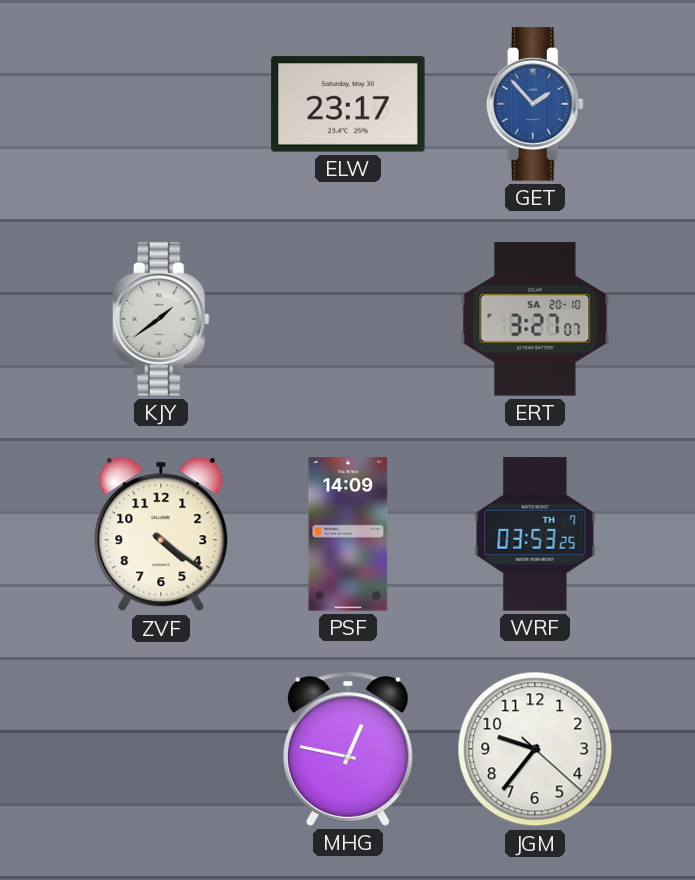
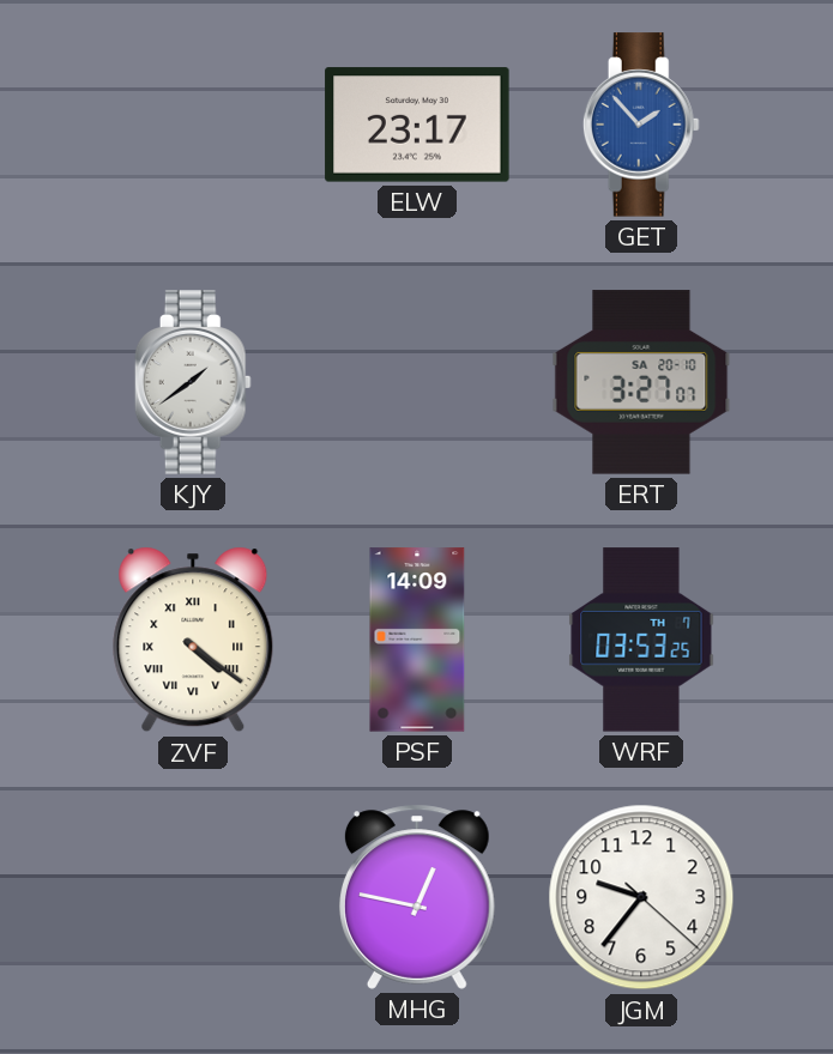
ZVF numerals: Arabic -> Roman
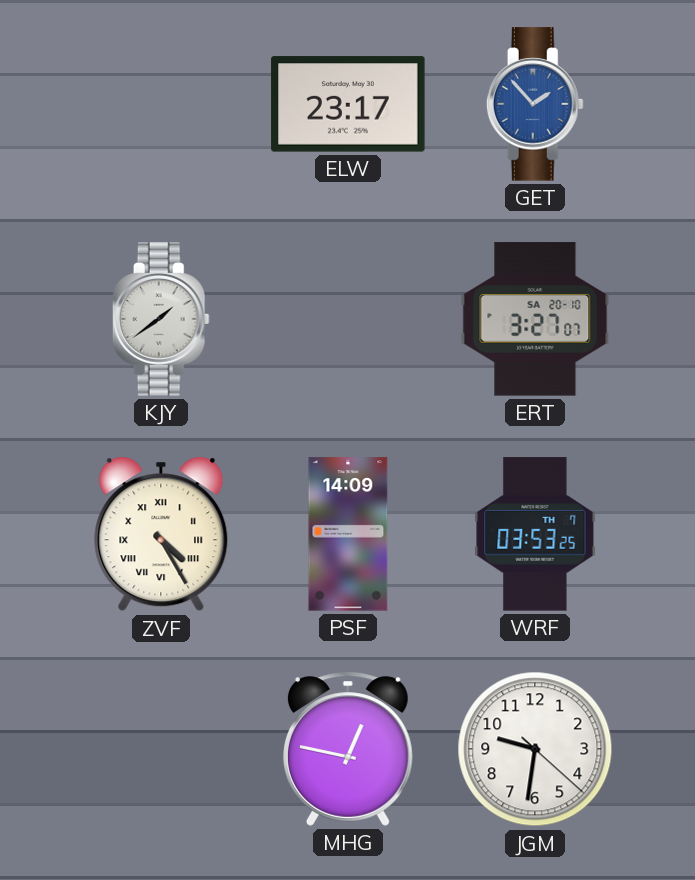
ZVF: 4:21 -> 4:25
JGM: 9:36 -> 9:31
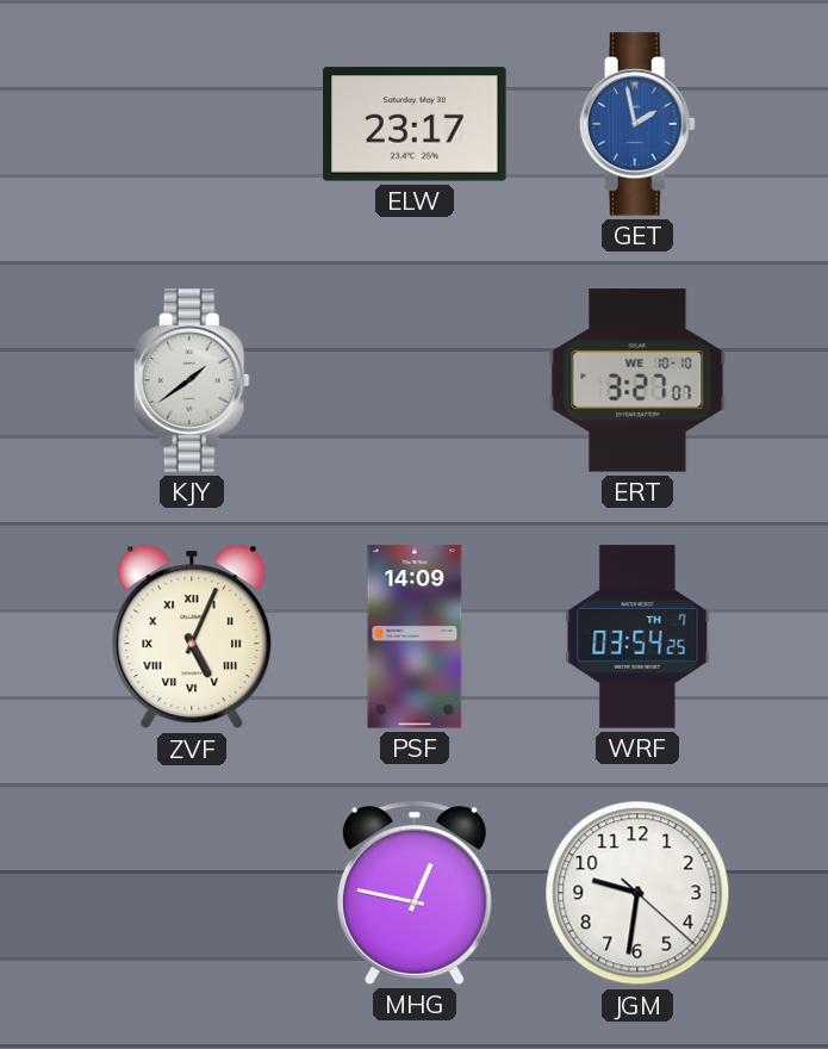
GET: 1:53 -> 1:58
ERT date: SA 20-10 -> WE 10-10
ZVF: 4:25 -> 5:04
WRF: 03:53 -> 03:54
